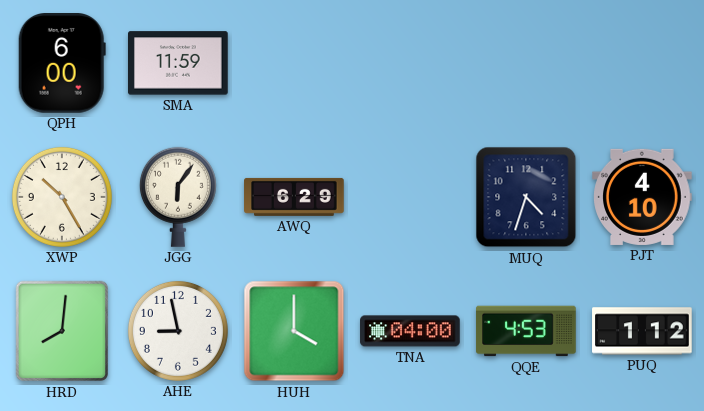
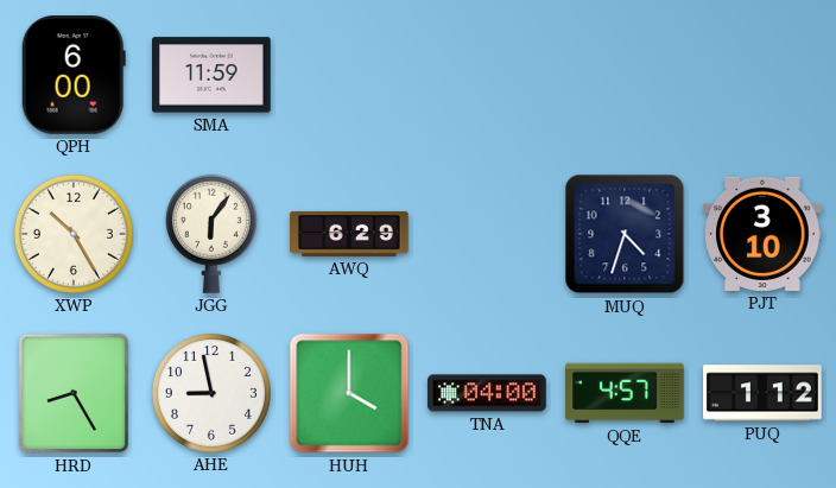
PJT: 4:10 -> 3:10
HRD: 8:01 -> 8:25
QQE: 4:53 -> 4:57
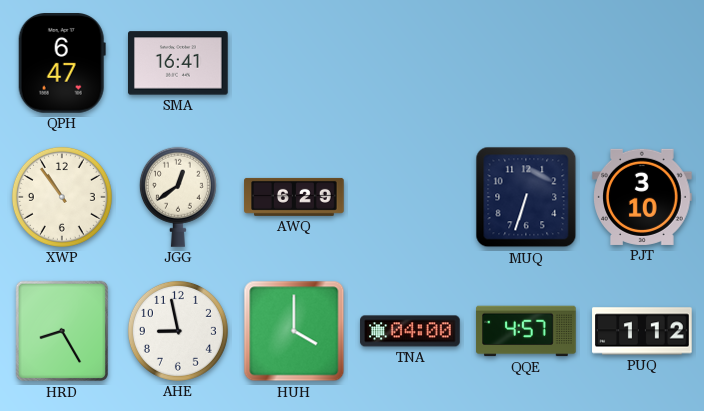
QPH: 6:00 -> 6:47
SMA: 11:59 -> 16:41
XWP: 10:25 -> 10:54
JGG: 6:06 -> 12:39
MUQ: 4:33 -> 6:33
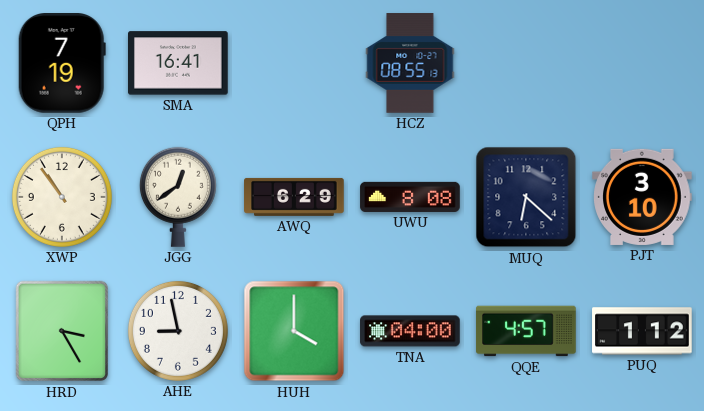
QPH: 6:47 -> 7:19
HCZ: none -> 08:55
UWU: none -> 8:08
MUQ: 6:33 -> 6:22
HRD: 8:25 -> 3:25
